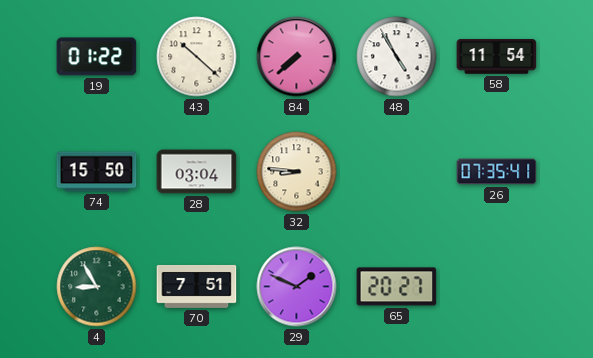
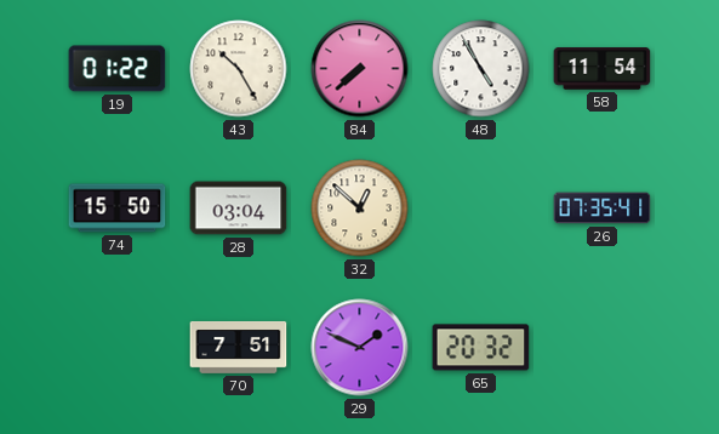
43: 10:22 -> 10:25
32: 8:46 -> 12:52
4: 8:55 -> none
65: 20:27 -> 20:32
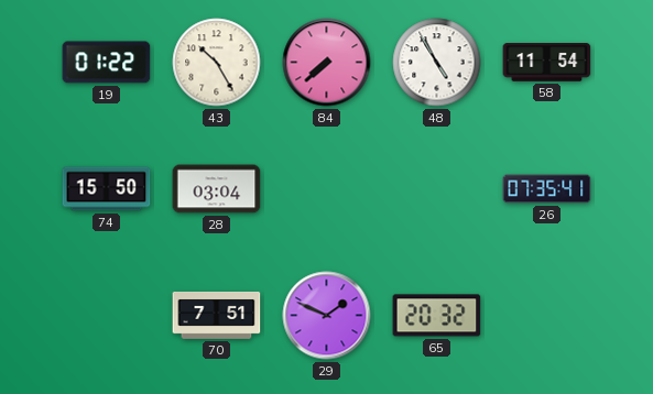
32: 12:52 -> none
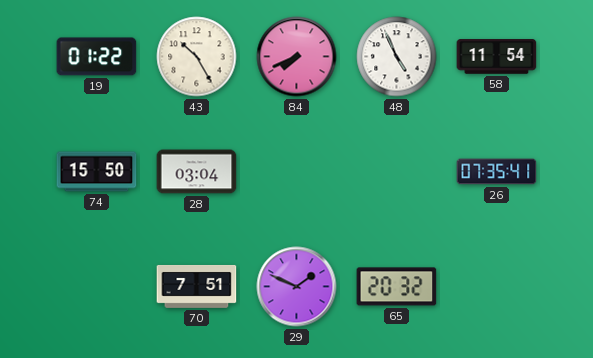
84: 7:38 -> 7:41
48: 4:55 -> 4:56
